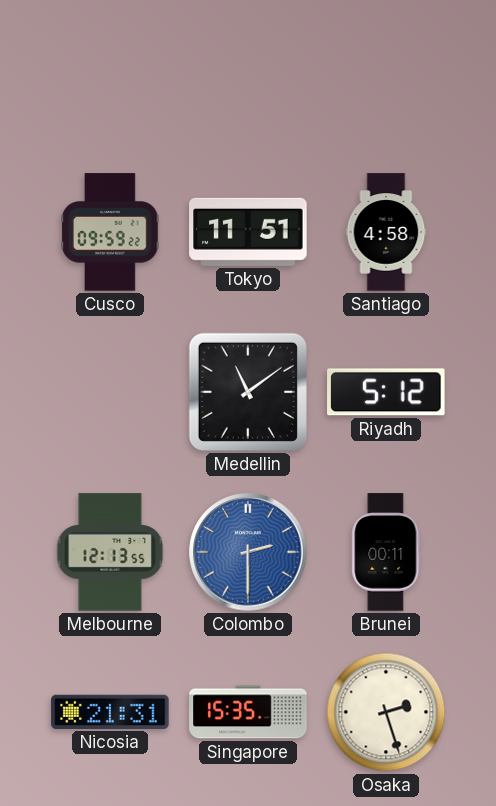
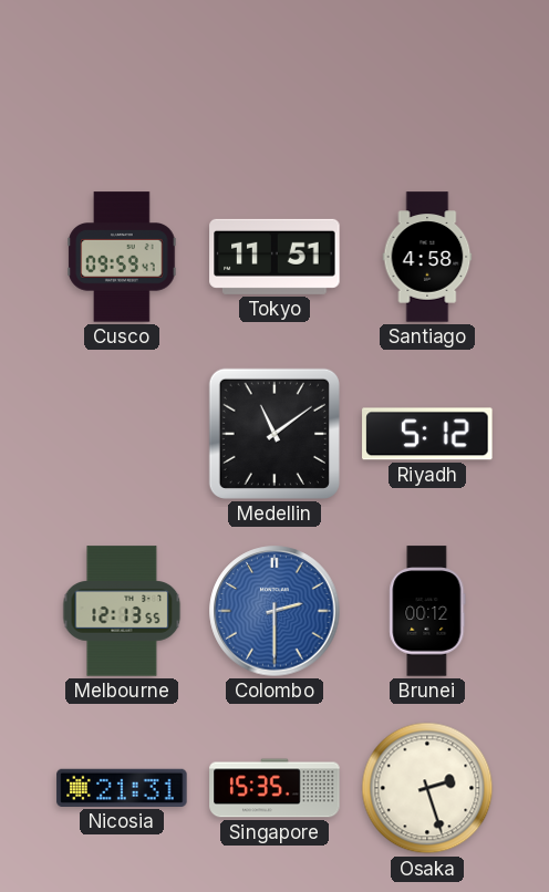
Cusco: 09:59:22 -> 09:59:47
Brunei: 00:11 -> 00:12
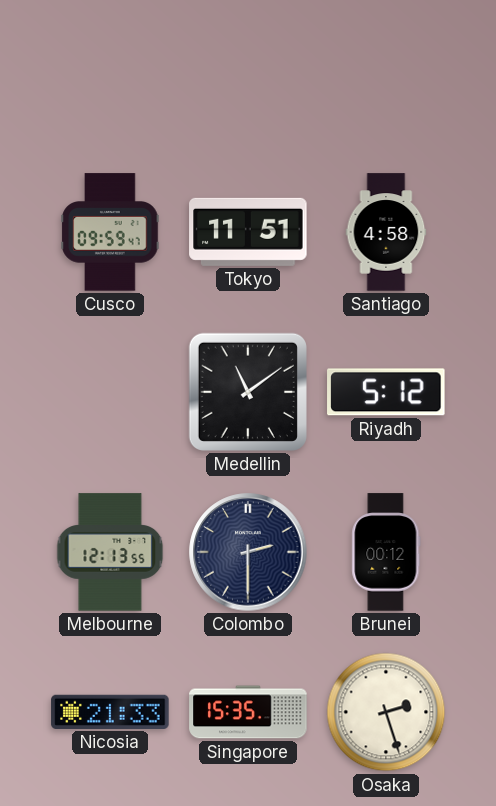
Colombo dial: blue -> navy
Nicosia: 21:31 -> 21:33
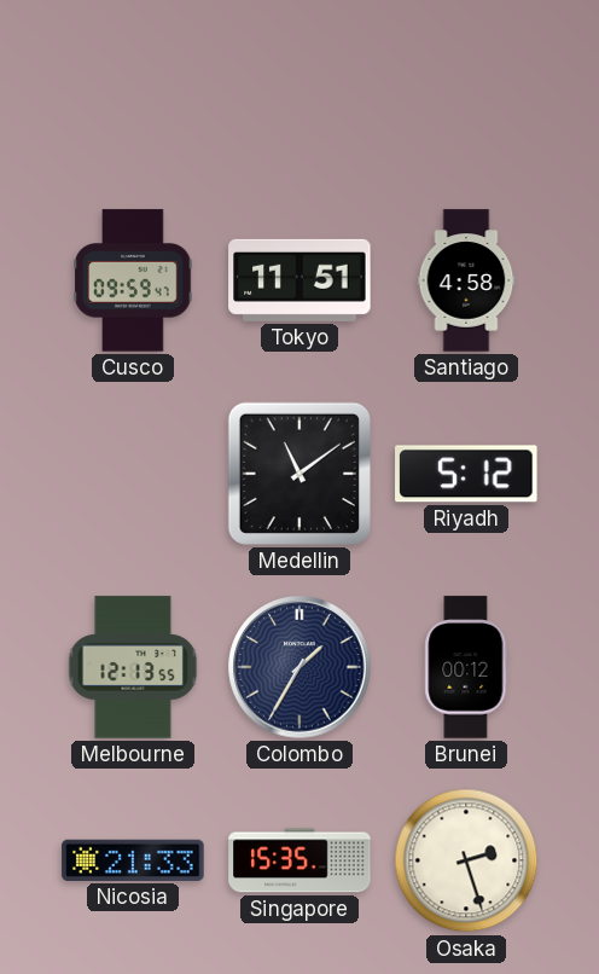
Colombo: 2:30 -> 1:35
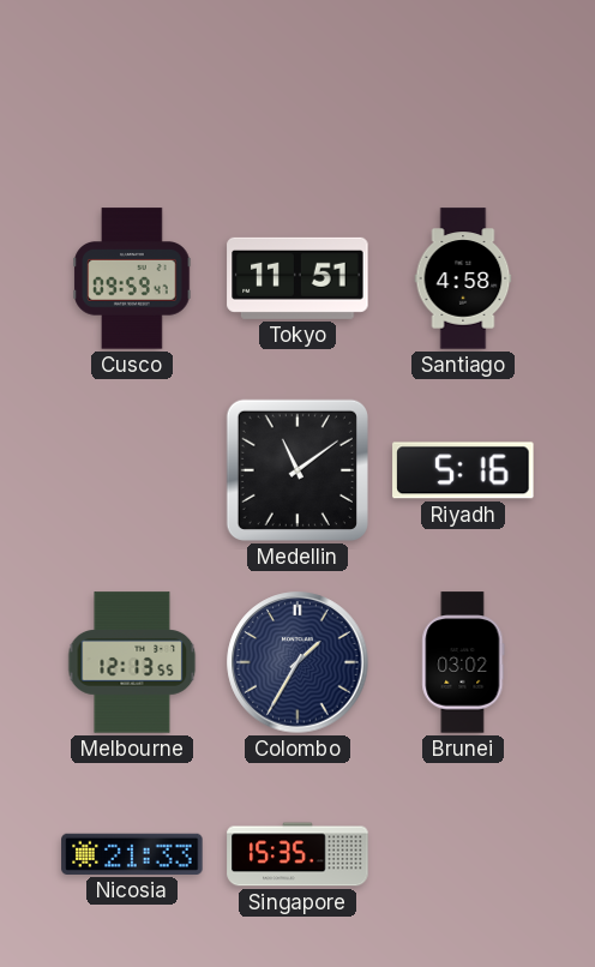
Riyadh: 5:12 -> 5:16
Brunei: 00:12 -> 03:02
Osaka: 2:27 -> none
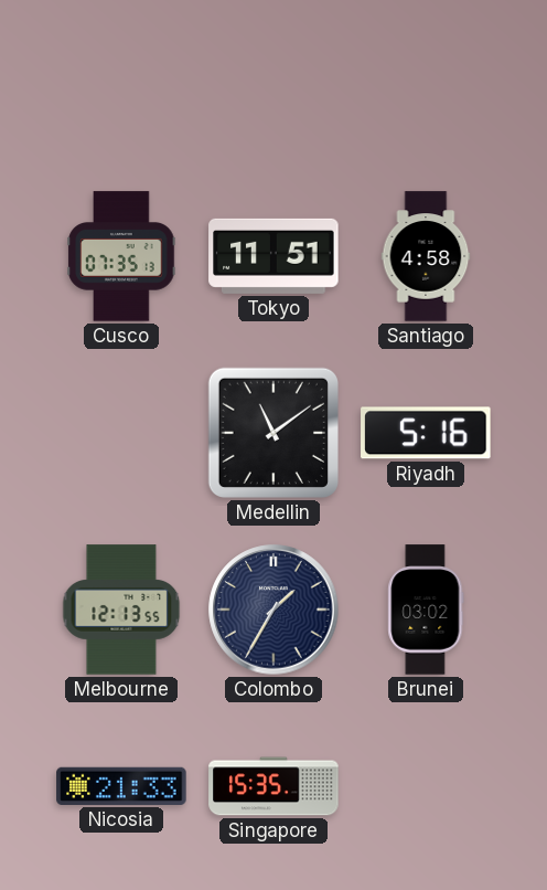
Cusco: 09:59 -> 07:35
